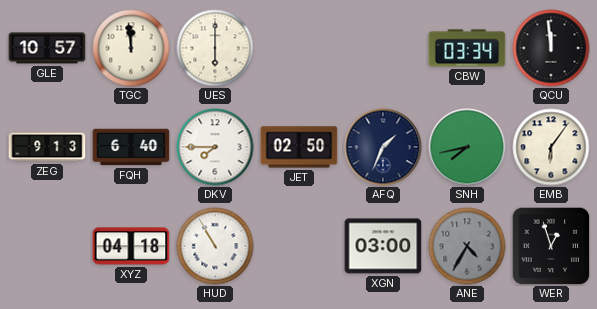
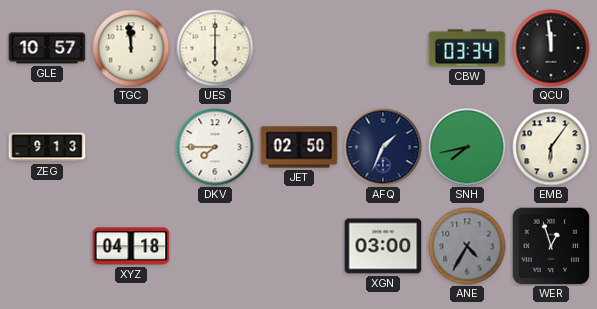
FQH: 6:40 -> none
HUD: 10:55 -> none
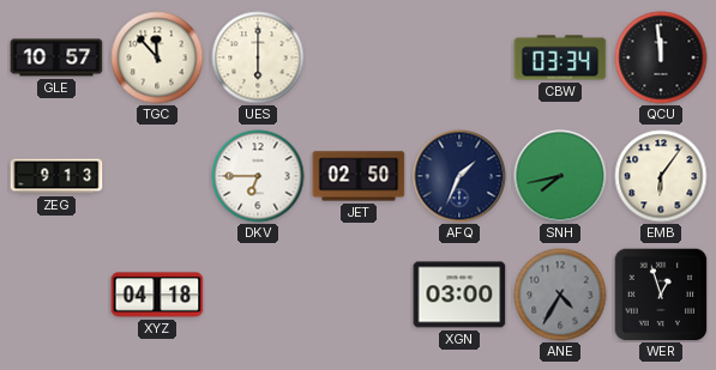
TGC: 11:59 -> 11:53
DKV: 7:45 -> 6:45
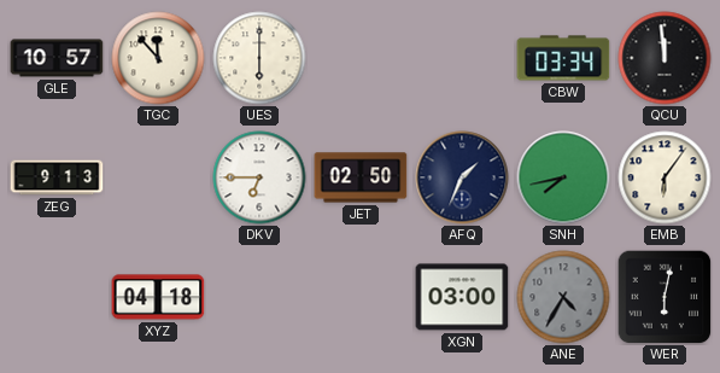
WER: 12:57 -> 6:02
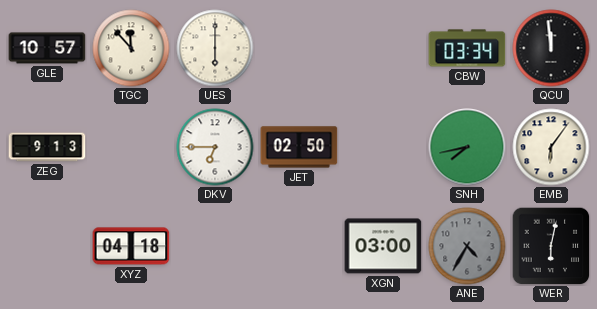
AFQ: 1:34 -> none
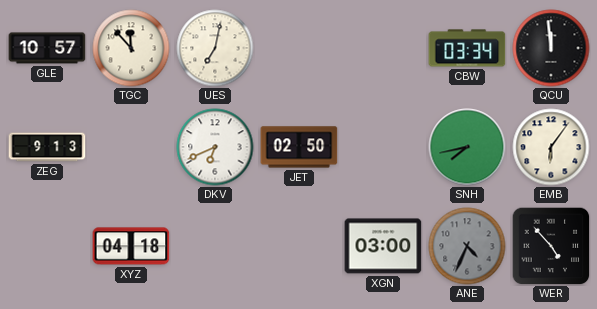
UES: 6:00 -> 7:02
DKV: 6:45 -> 6:41
ANE: 4:35 -> 4:34
WER: 6:02 -> 4:53
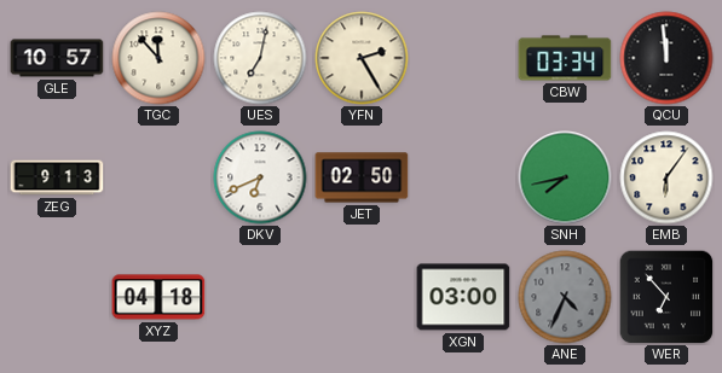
YFN: none -> 2:25
WER: 4:53 -> 6:53
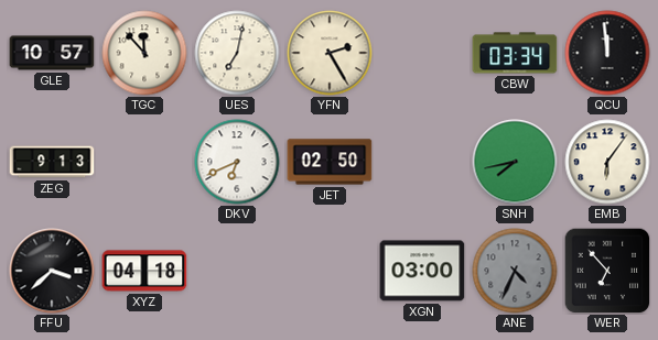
FFU: none -> 3:38
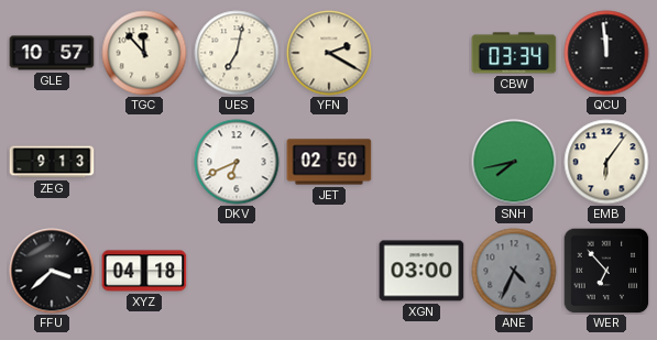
YFN: 2:25 -> 2:20
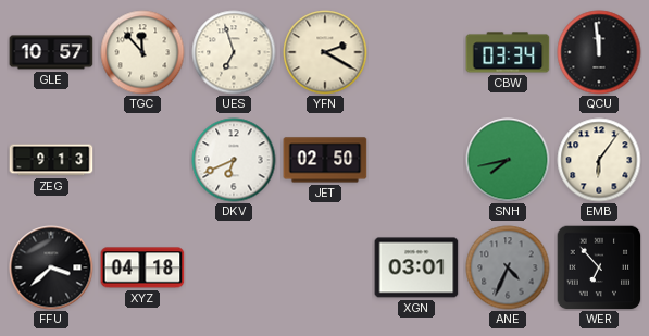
UES: 7:02 -> 6:57
XGN: 03:00 -> 03:01
